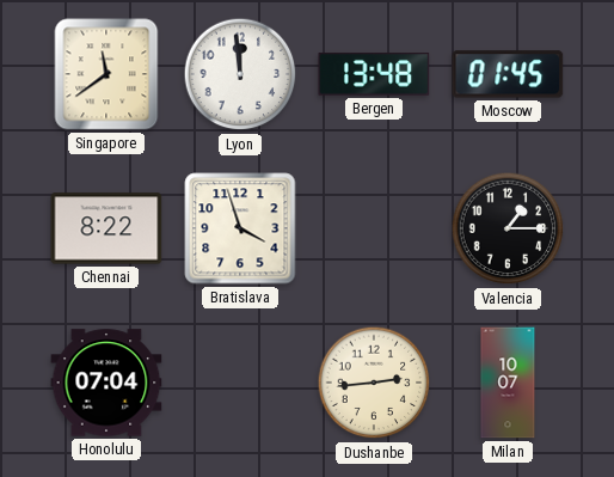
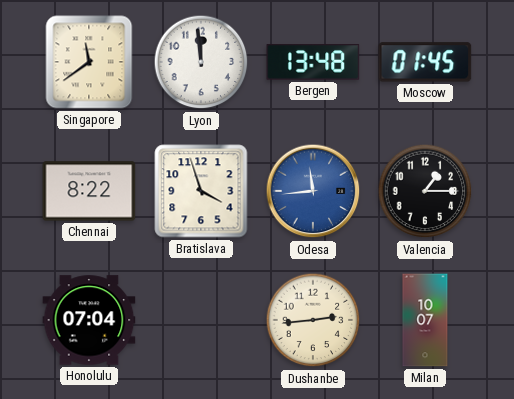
Odesa: none -> 11:44
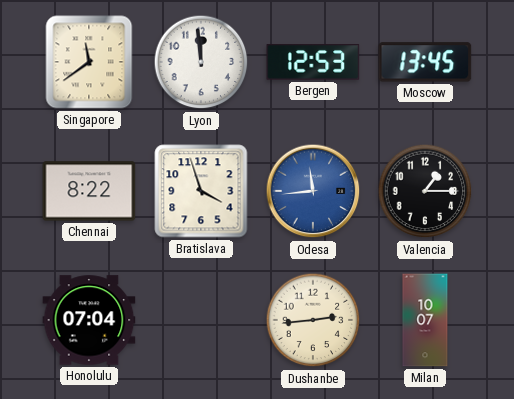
Bergen: 13:48 -> 12:53
Moscow: 01:45 -> 13:45
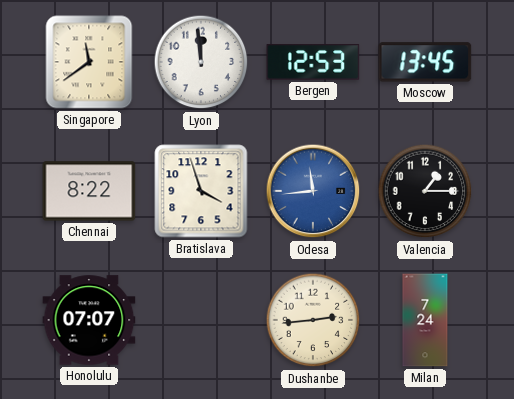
Honolulu: 07:04 -> 07:07
Milan: 10:07 -> 7:24
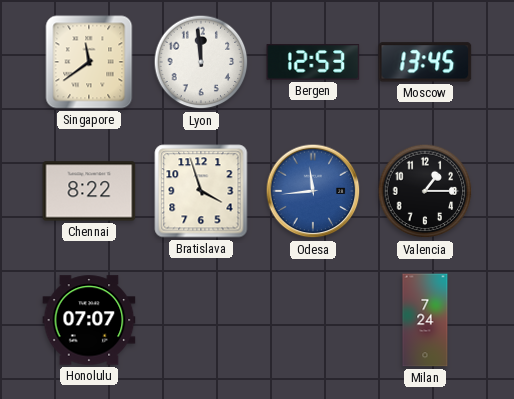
Dushanbe: 2:44 -> none
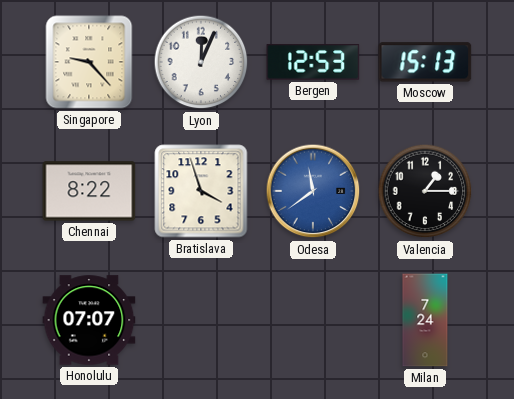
Singapore: 11:39 -> 9:23
Lyon: 11:59 -> 12:04
Moscow: 13:45 -> 15:13
Odesa: 11:44 -> 11:39
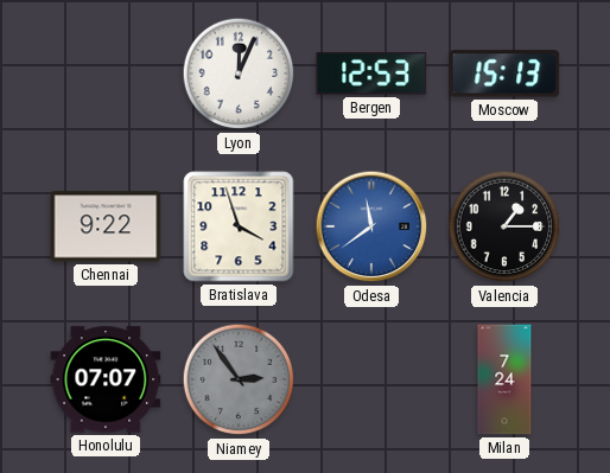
Singapore: 9:23 -> none
Chennai: 8:22 -> 9:22
Niamey: none -> 2:54
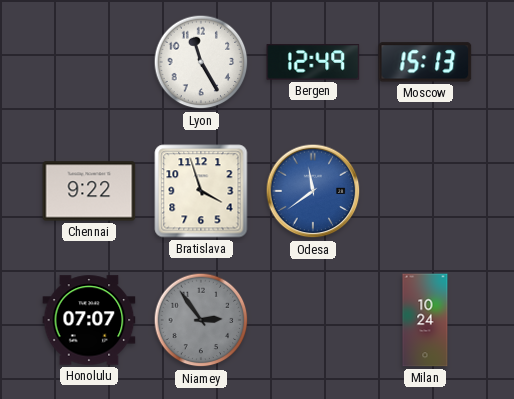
Lyon: 12:04 -> 11:25
Bergen: 12:53 -> 12:49
Valencia: 1:15 -> none
Milan: 7:24 -> 10:24
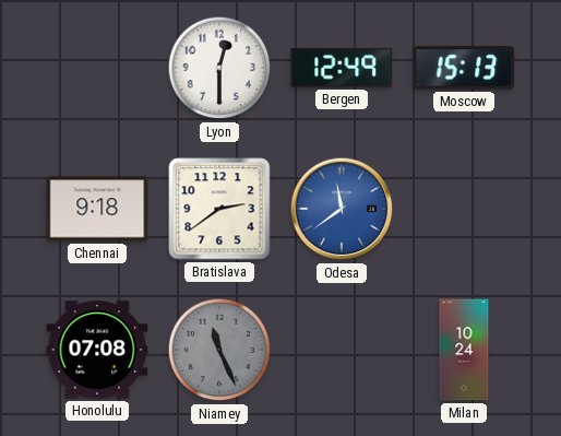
Lyon: 11:25 -> 12:30
Chennai: 9:22 -> 9:18
Bratislava: 3:57 -> 2:39
Honolulu: 07:07 -> 07:08
Niamey: 2:54 -> 11:26
